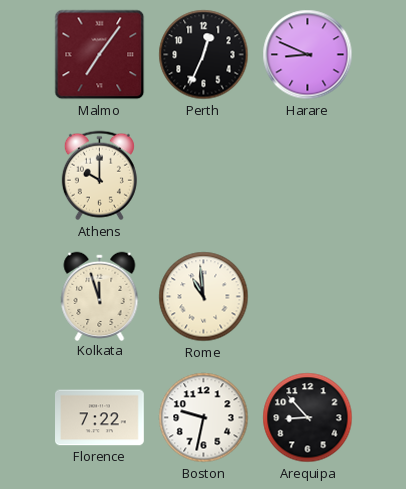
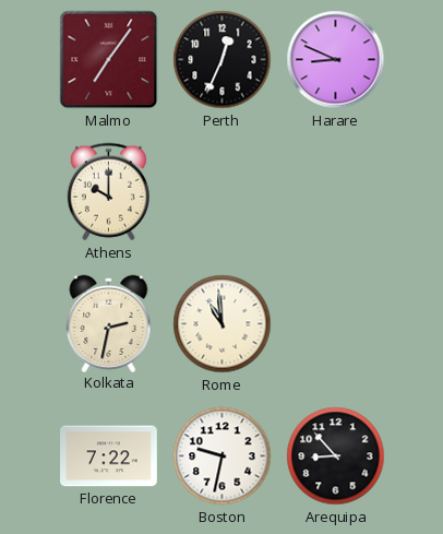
Kolkata: 11:57 -> 2:32
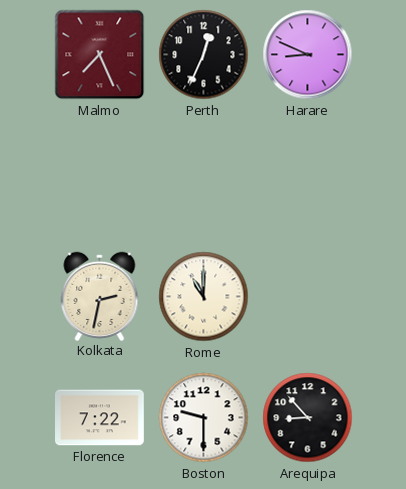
Malmo: 7:06 -> 7:26
Athens: 10:00 -> none
Rome: 10:59 -> 11:00
Boston: 9:32 -> 9:30
